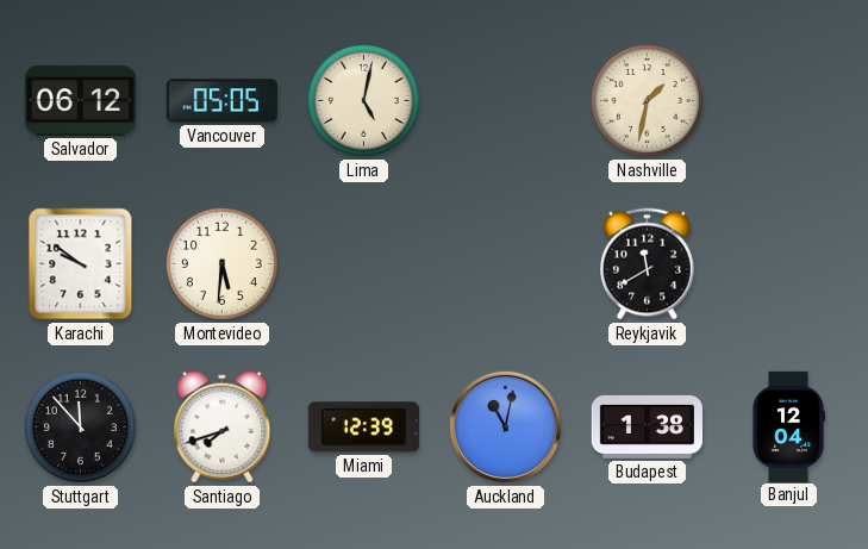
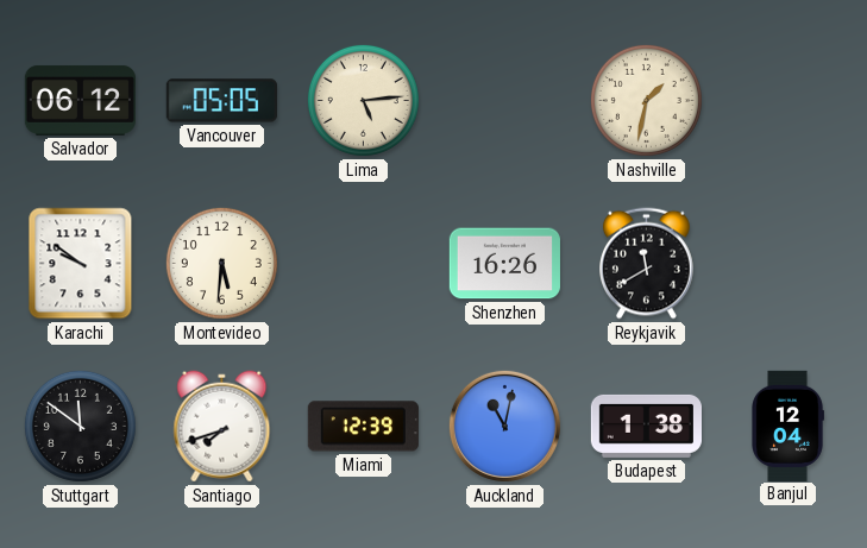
Lima: 5:02 -> 5:14
Shenzhen: none -> 16:26
Stuttgart: 11:53 -> 11:51
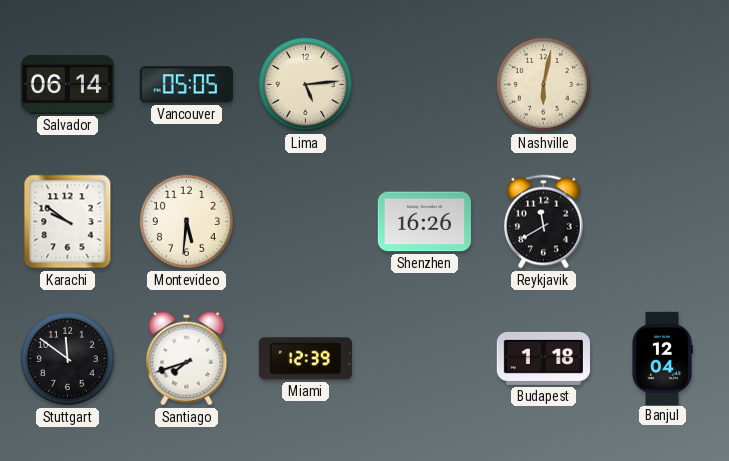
Salvador: 06:12 -> 06:14
Nashville: 1:32 -> 6:02
Auckland: 11:02 -> none
Budapest: 1:38 -> 1:18
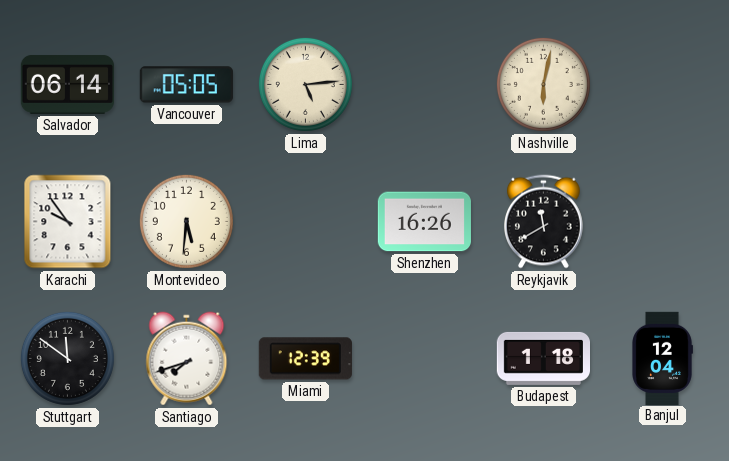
Karachi: 9:51 -> 9:54
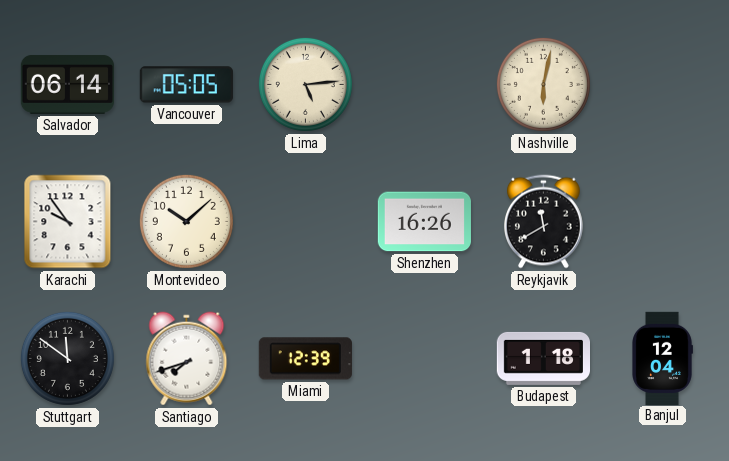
Montevideo: 5:31 -> 10:08
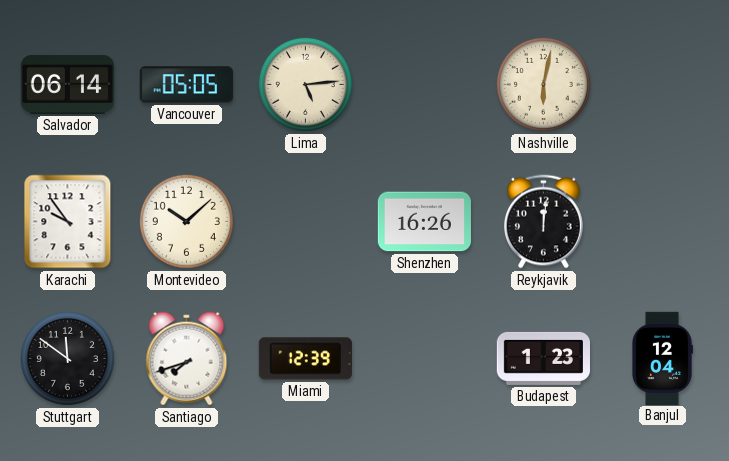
Reykjavik: 11:40 -> 12:01
Budapest: 1:18 -> 1:23
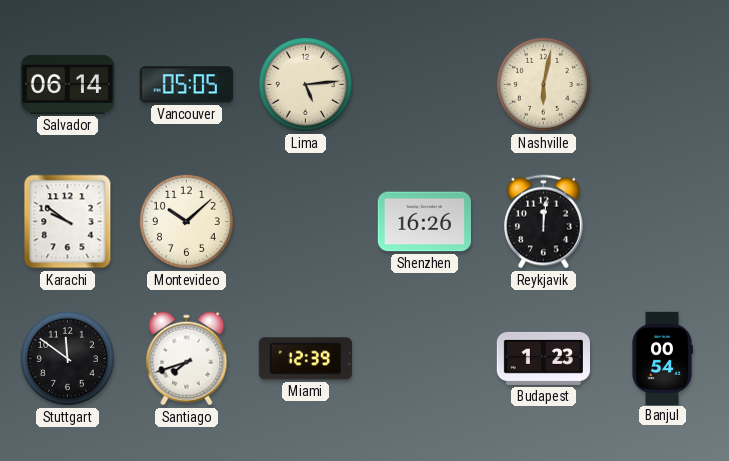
Karachi: 9:54 -> 9:51
Banjul: 12:04 -> 00:54
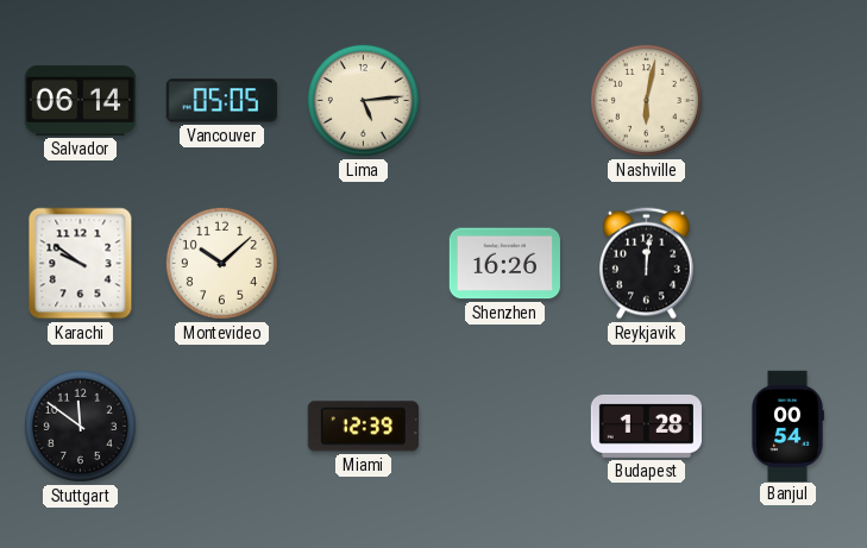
Santiago: 7:42 -> none
Budapest: 1:23 -> 1:28
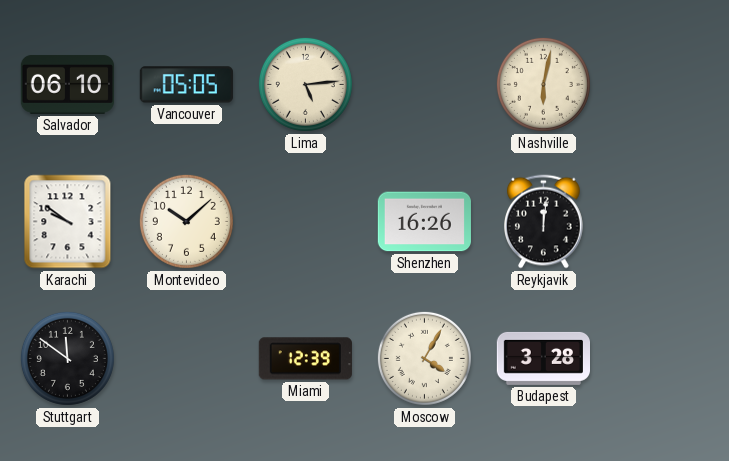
Salvador: 06:14 -> 06:10
Moscow: none -> 4:05
Budapest: 1:28 -> 3:28
Banjul: 00:54 -> none
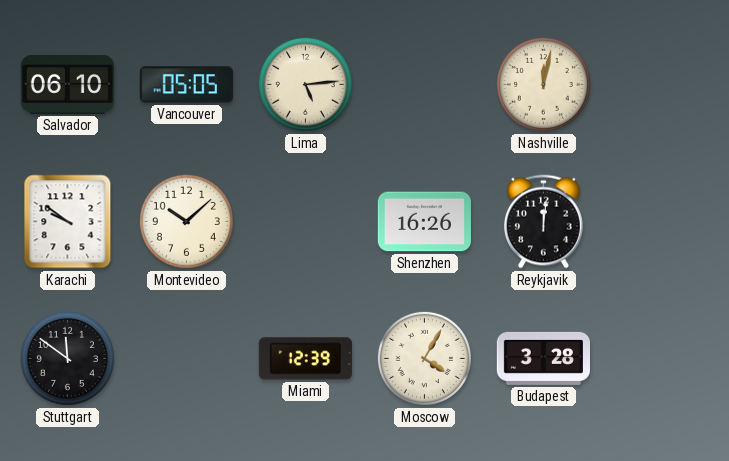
Nashville: 6:02 -> 12:02
